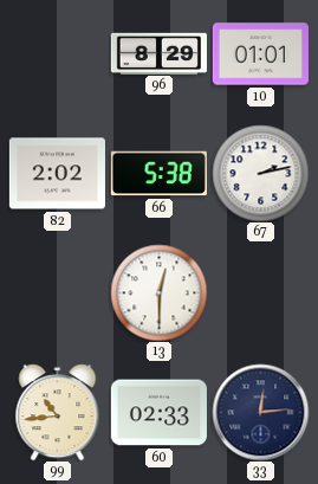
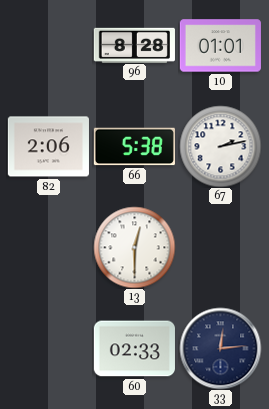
96: 8:29 -> 8:28
82: 2:02 -> 2:06
99: 10:44 -> none
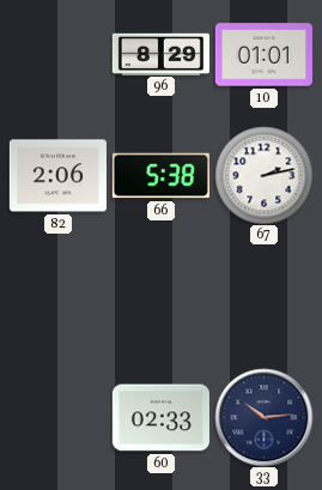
96: 8:28 -> 8:29
13: 12:30 -> none
33: 12:14 -> 10:14
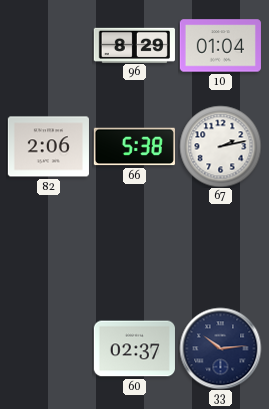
10: 01:01 -> 01:04
60: 02:33 -> 02:37
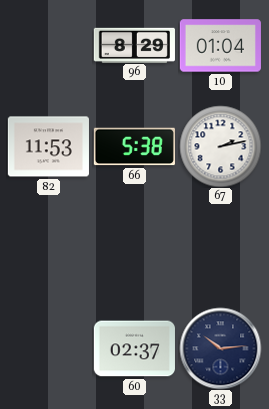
82: 2:06 -> 11:53
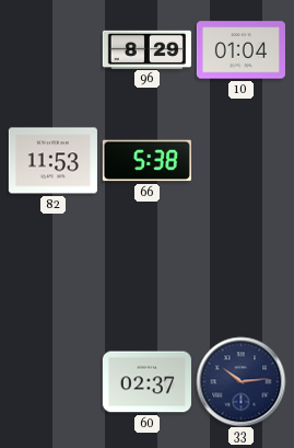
67: 2:13 -> none
